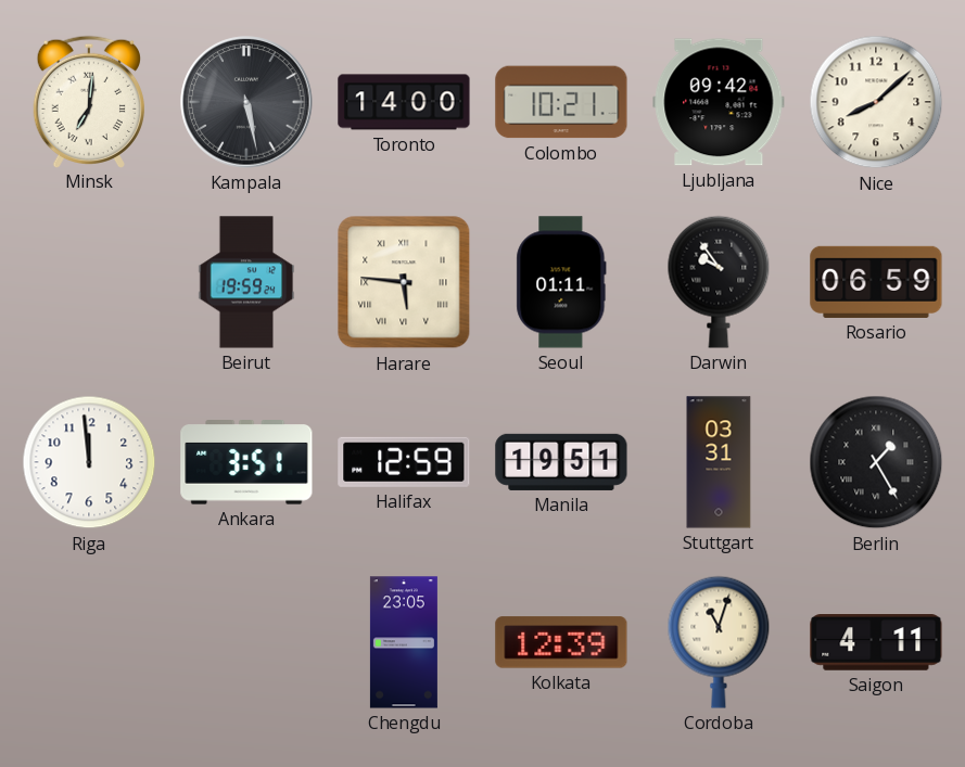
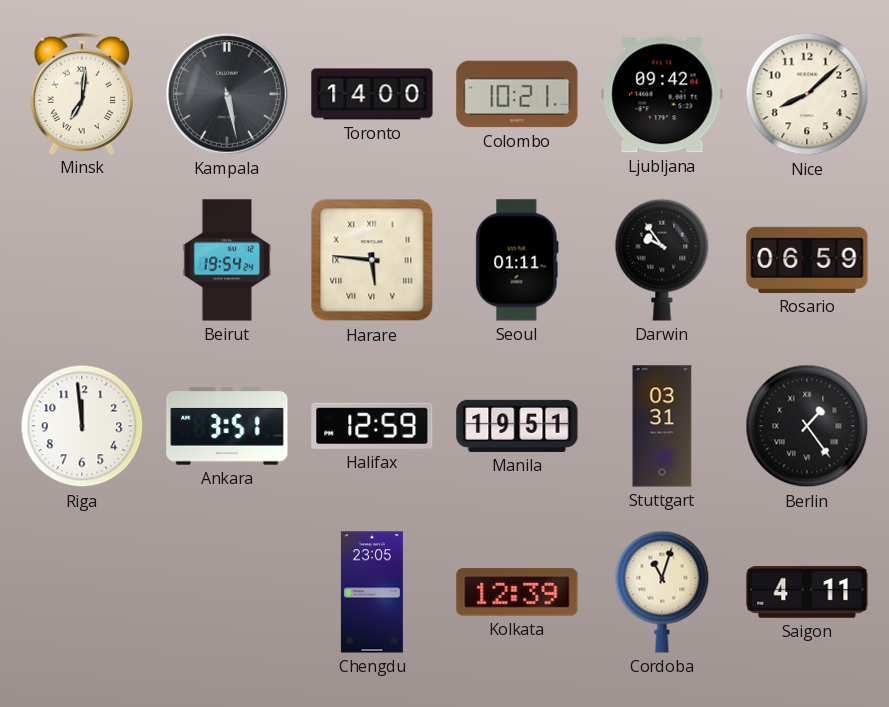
Beirut: 19:59 -> 19:54
Berlin: 1:25 -> 1:24
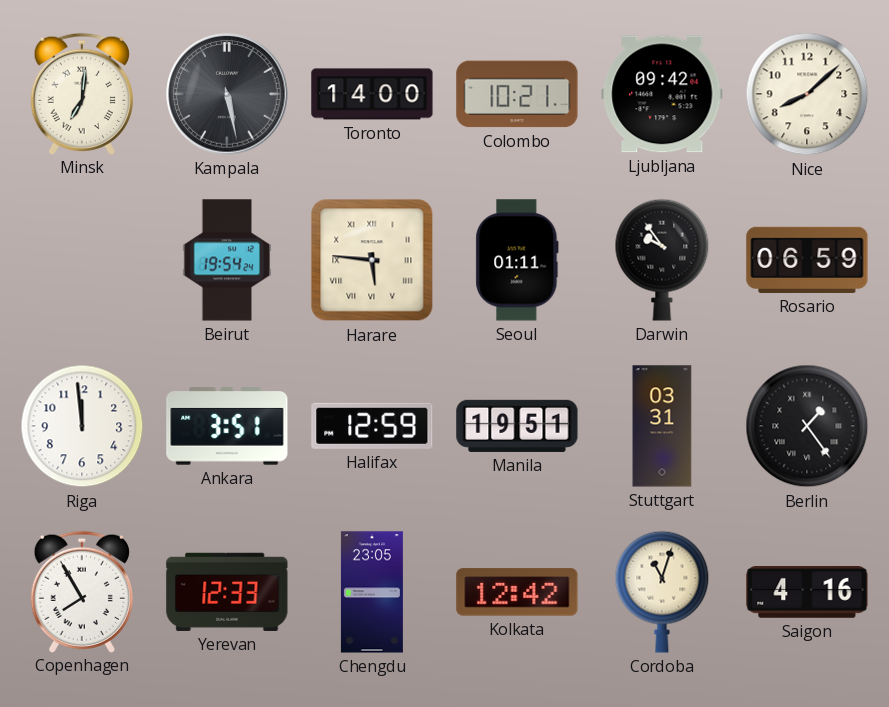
Copenhagen: none -> 7:55
Yerevan: none -> 12:33
Kolkata: 12:39 -> 12:42
Saigon: 4:11 -> 4:16
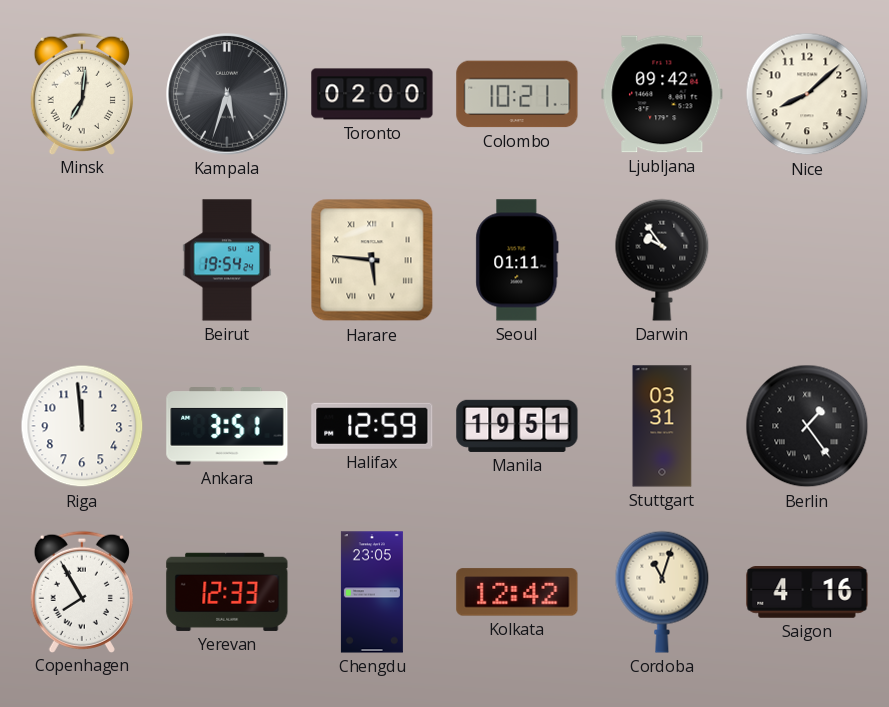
Kampala: 5:28 -> 5:33
Toronto: 14:00 -> 02:00
Rosario: 06:59 -> none
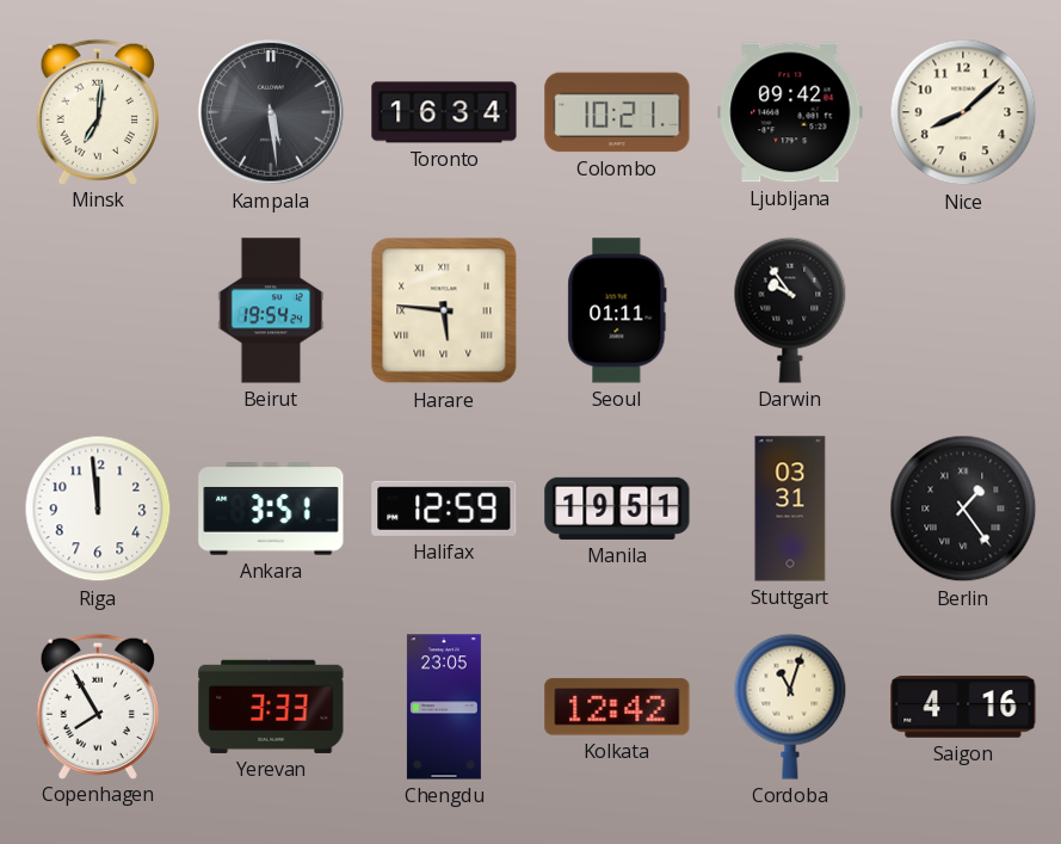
Kampala: 5:33 -> 5:29
Toronto: 02:00 -> 16:34
Yerevan: 12:33 -> 3:33
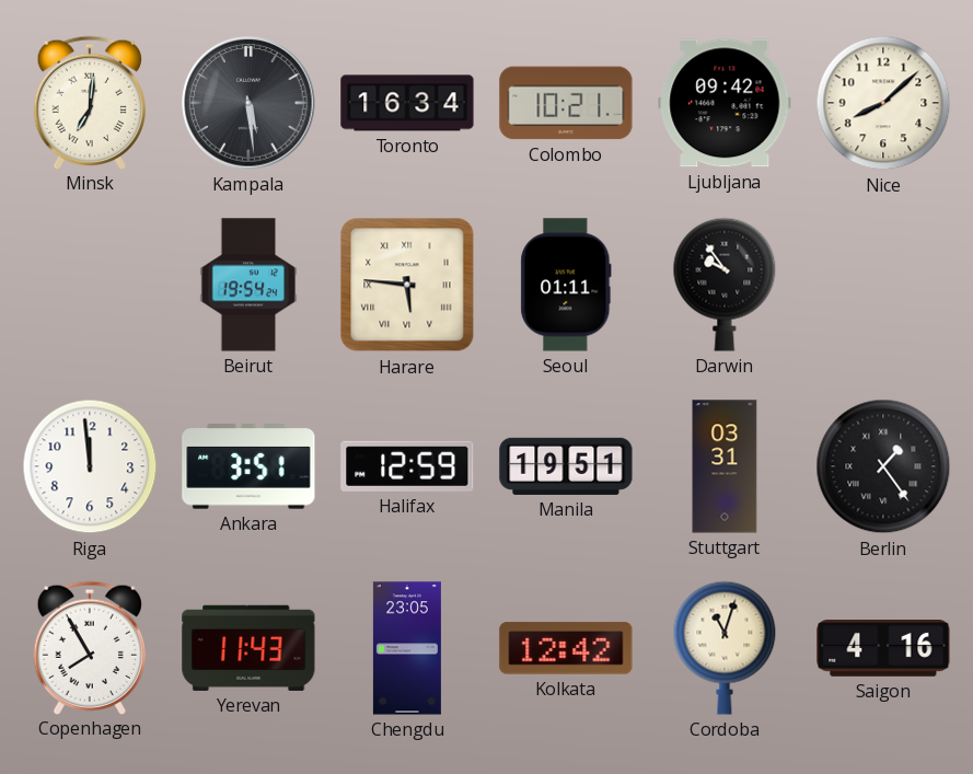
Yerevan: 3:33 -> 11:43
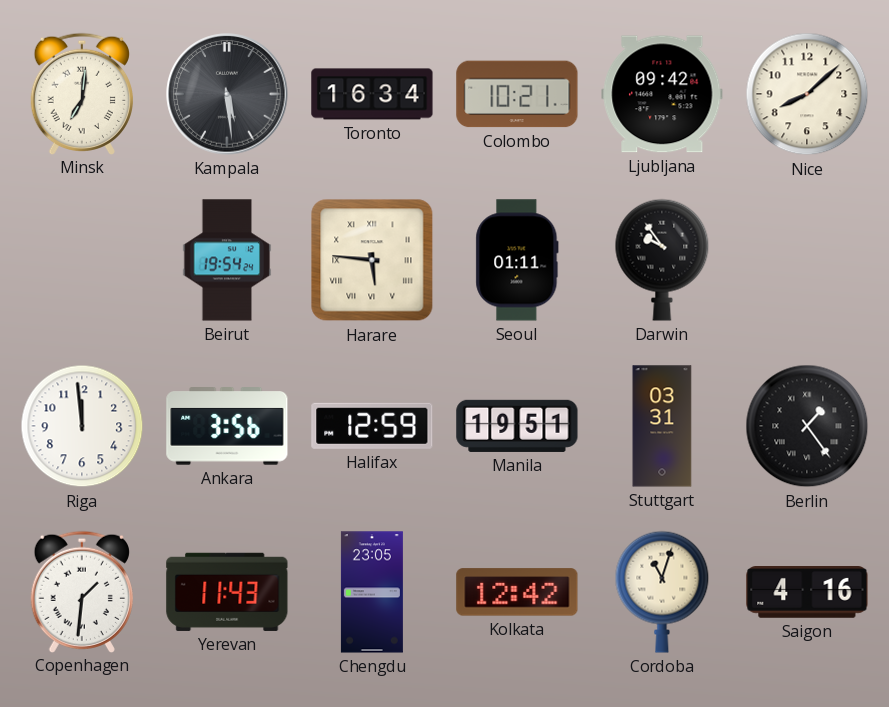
Ankara: 3:51 -> 3:56
Copenhagen: 7:55 -> 1:31
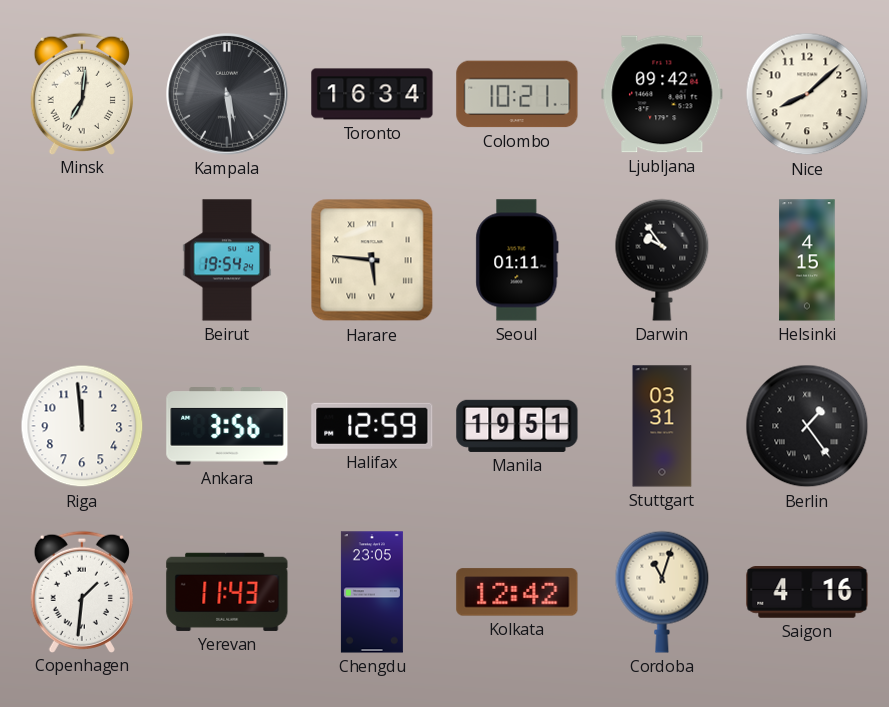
Helsinki: none -> 4:15
